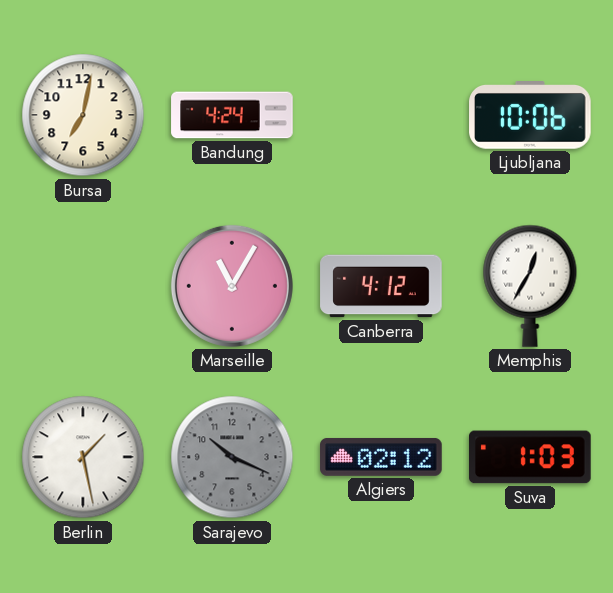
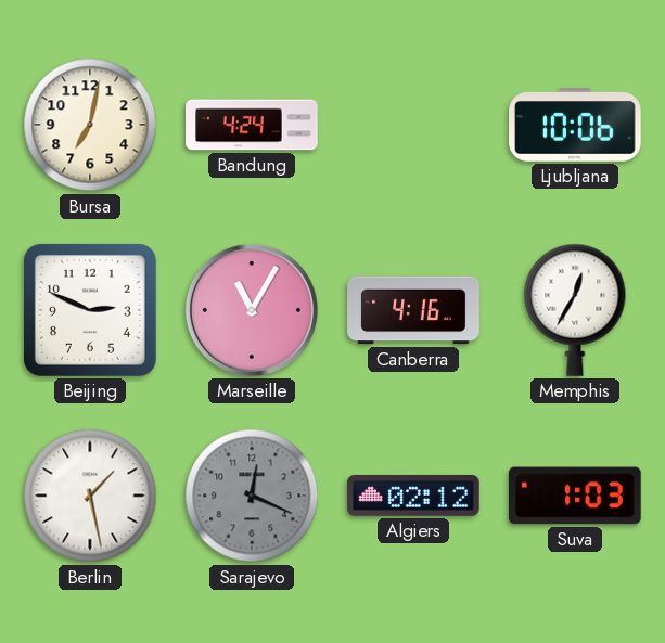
Beijing: none -> 2:49
Canberra: 4:12 -> 4:16
Sarajevo: 10:19 -> 12:19
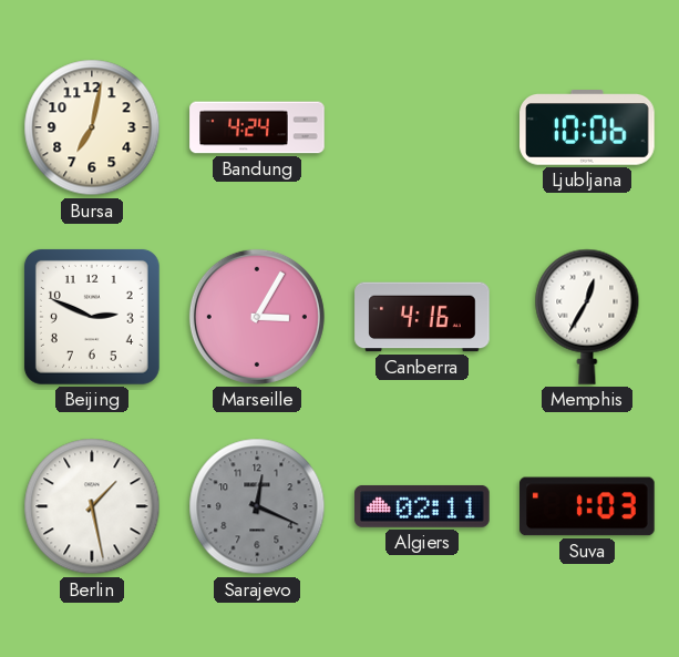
Marseille: 11:05 -> 3:05
Algiers: 02:12 -> 02:11
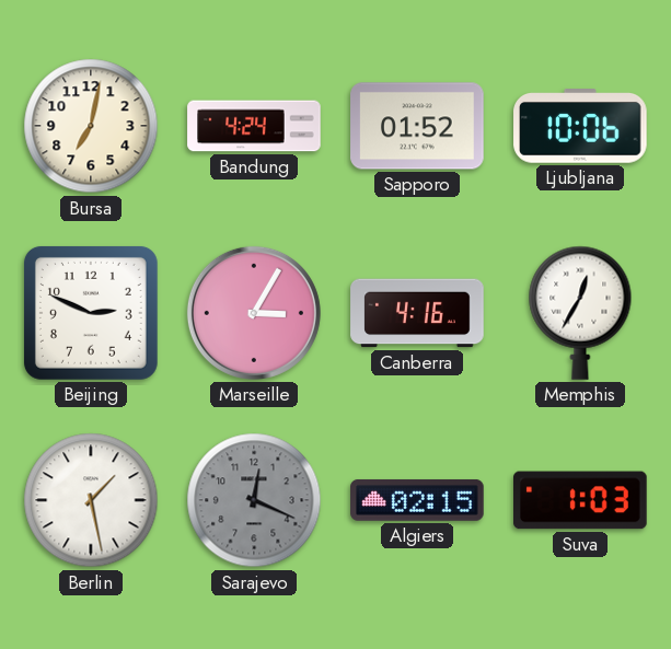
Sapporo: none -> 01:52
Algiers: 02:11 -> 02:15
